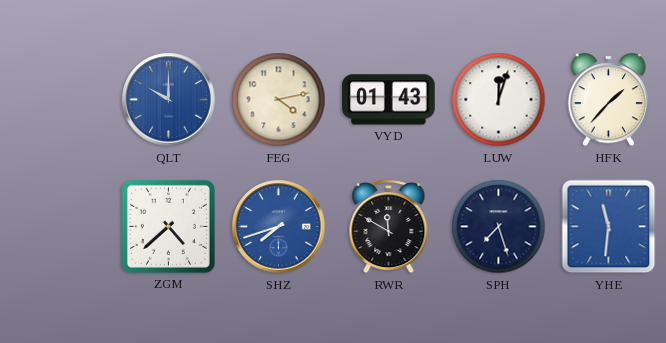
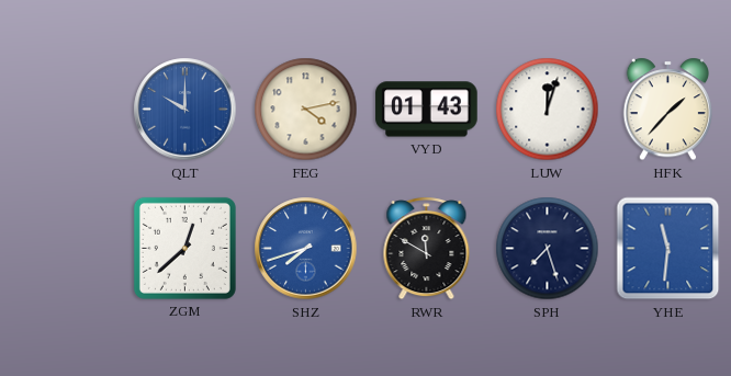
ZGM: 4:38 -> 12:38
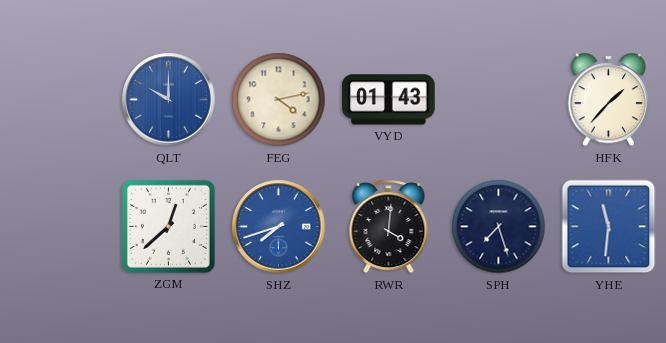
LUW: 12:03 -> none
RWR: 11:50 -> 4:01
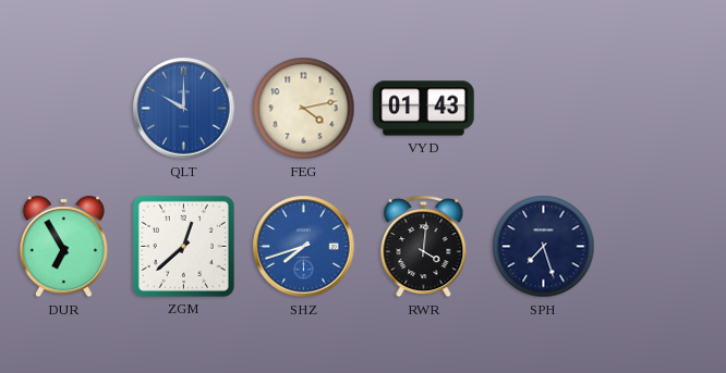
HFK: 1:37 -> none
DUR: none -> 6:55
YHE: 11:31 -> none
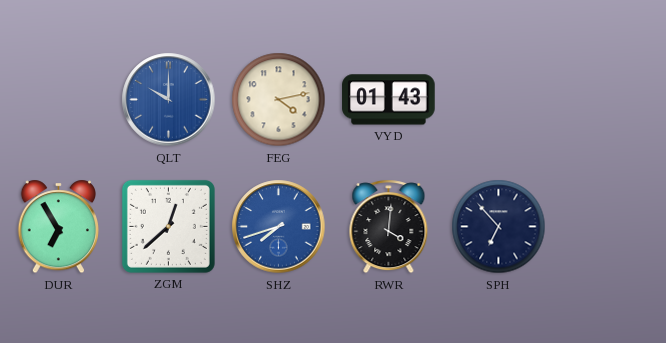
SPH: 7:27 -> 6:53
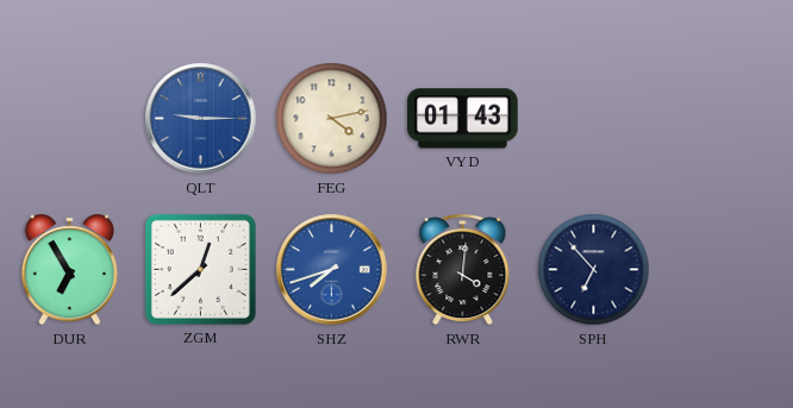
QLT: 10:00 -> 9:15
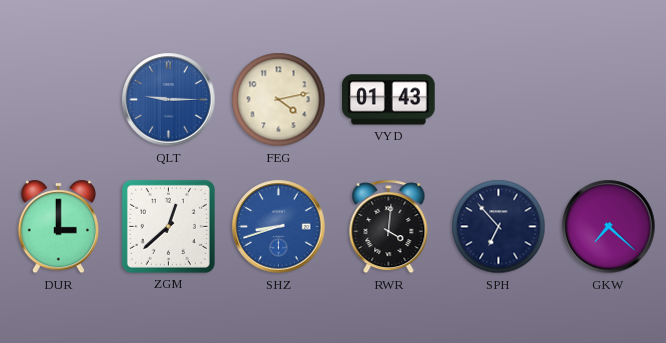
DUR: 6:55 -> 3:00
SHZ: 7:42 -> 8:42
GKW: none -> 7:22
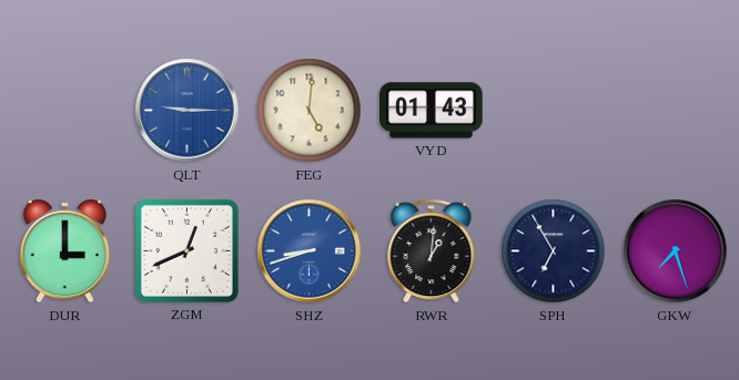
FEG: 4:13 -> 5:01
ZGM: 12:38 -> 12:41
RWR: 4:01 -> 1:01
SPH: 6:53 -> 6:55
GKW: 7:22 -> 7:27
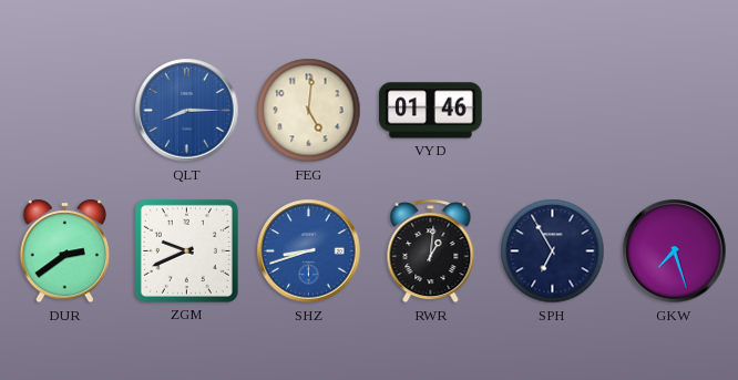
QLT: 9:15 -> 8:15
VYD: 01:43 -> 01:46
DUR: 3:00 -> 2:39
ZGM: 12:41 -> 9:41
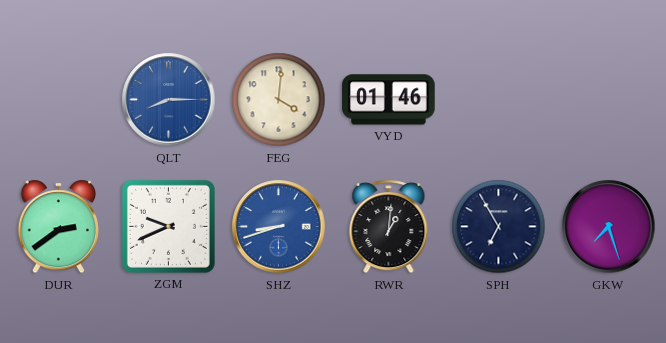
FEG: 5:01 -> 4:01
